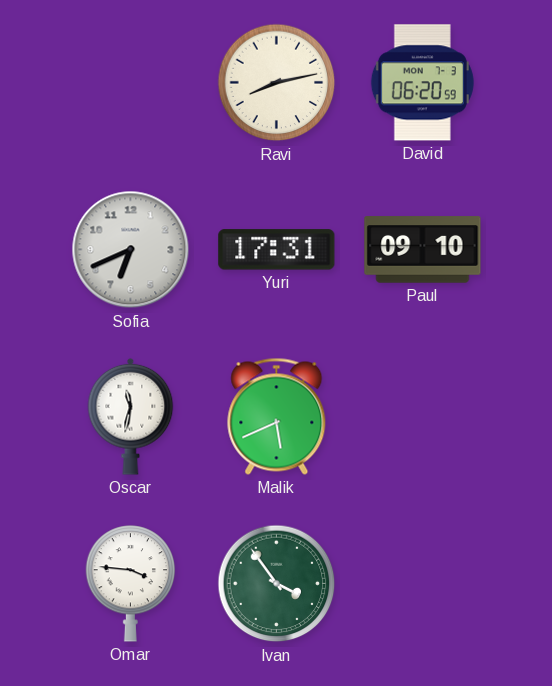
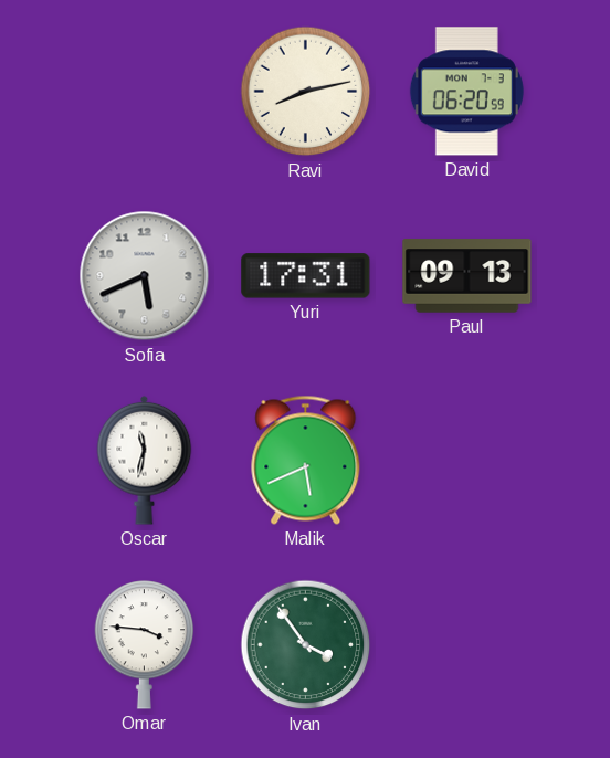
Sofia: 6:41 -> 5:41
Paul: 09:10 -> 09:13
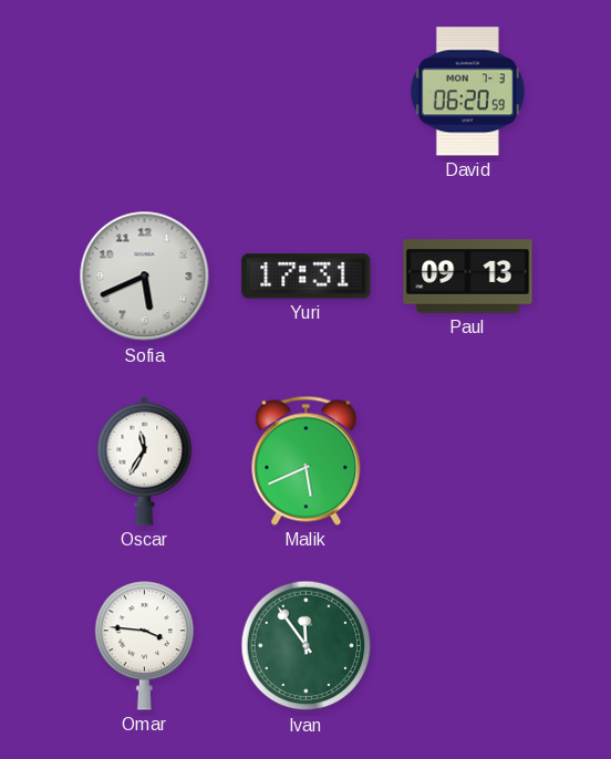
Ravi: 8:13 -> none
Oscar: 11:32 -> 11:35
Ivan: 3:54 -> 11:54
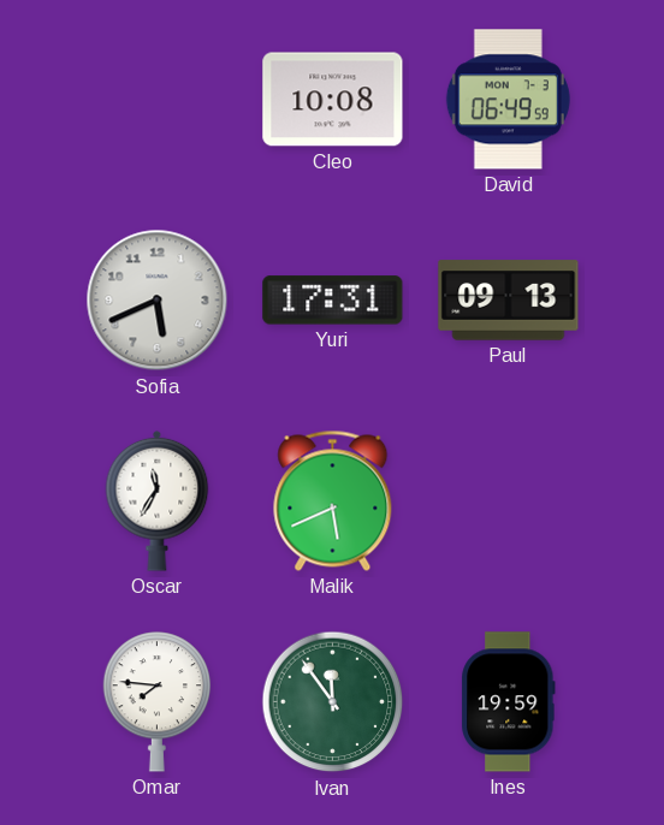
Cleo: none -> 10:08
David: 06:20 -> 06:49
Omar: 3:46 -> 7:46
Ines: none -> 19:59
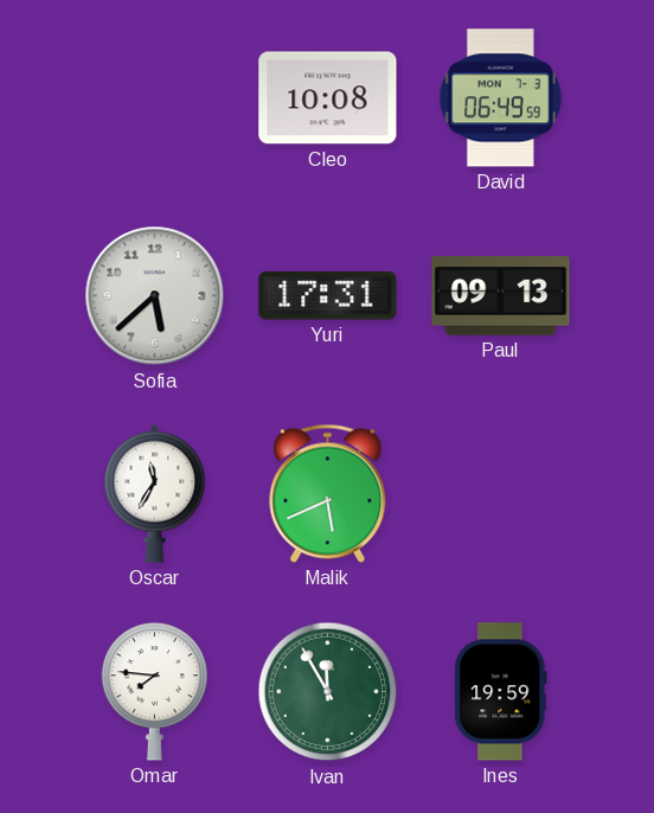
Sofia: 5:41 -> 5:38
Ivan: 11:54 -> 11:55
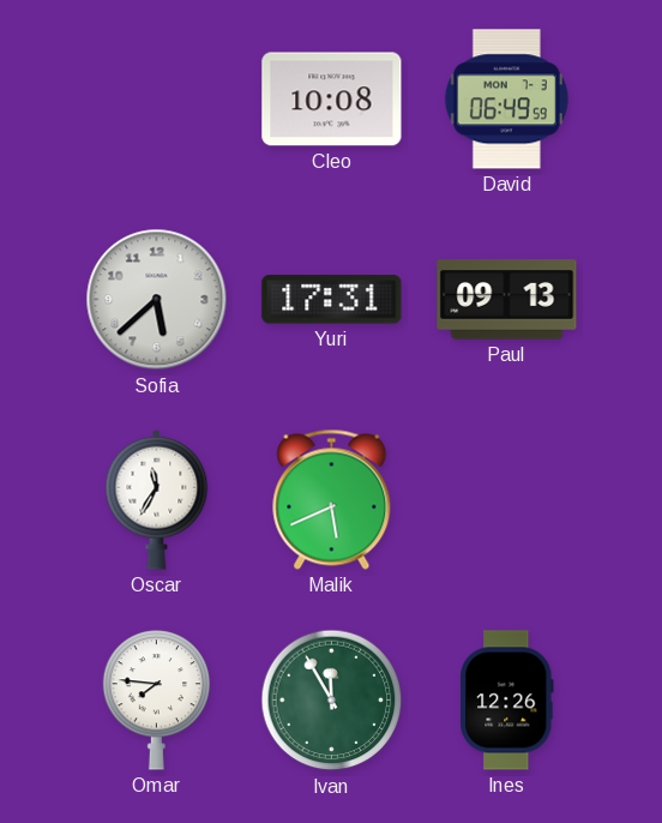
Ines: 19:59 -> 12:26
